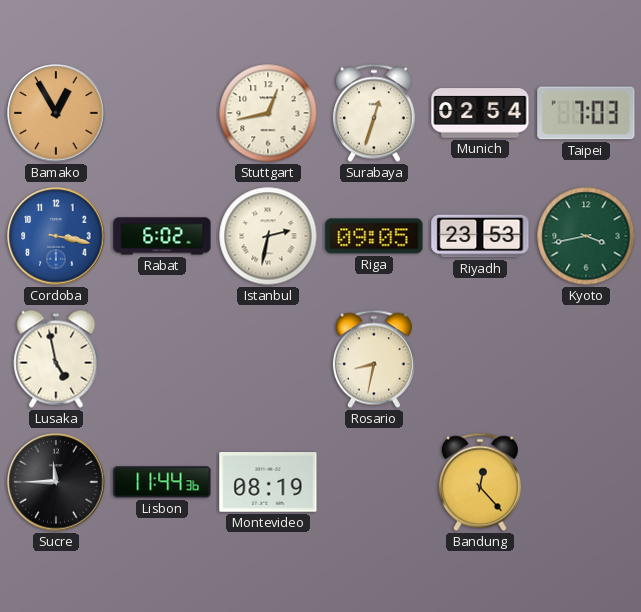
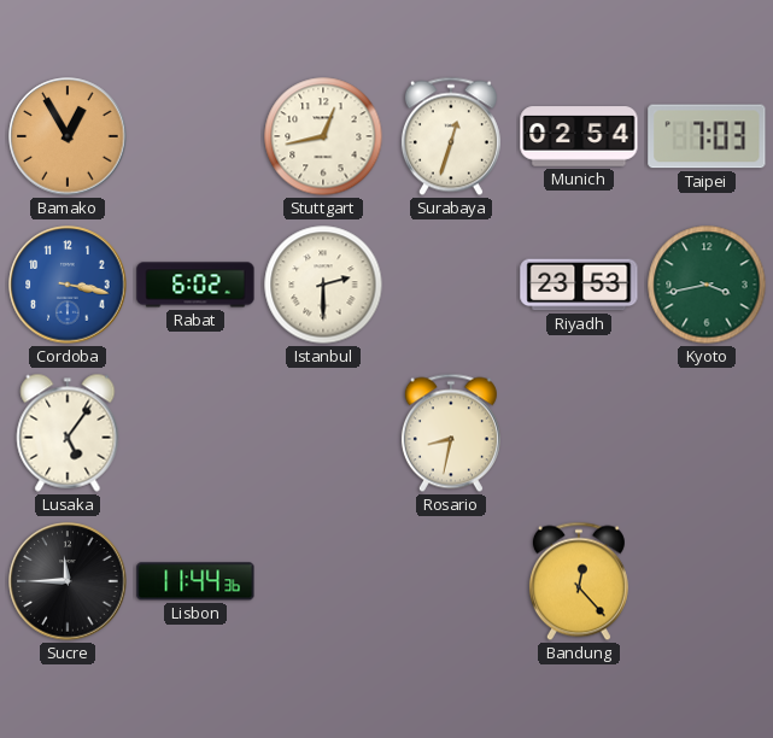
Istanbul: 2:32 -> 2:30
Riga: 09:05 -> none
Lusaka: 4:58 -> 5:06
Montevideo: 08:19 -> none
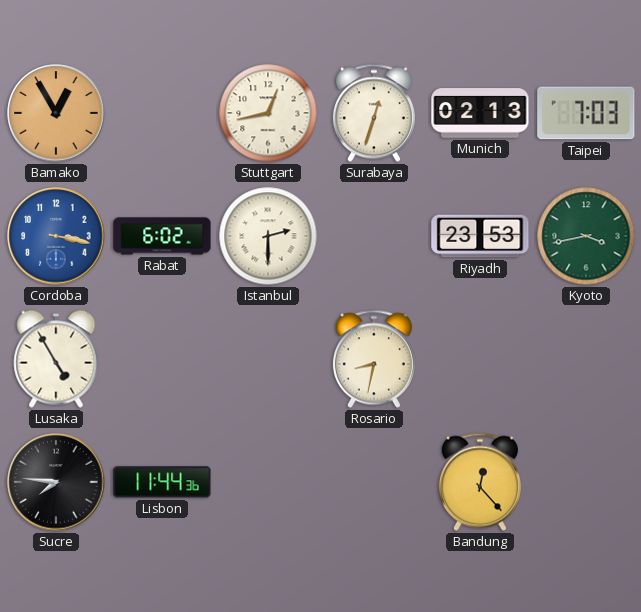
Munich: 02:54 -> 02:13
Lusaka: 5:06 -> 4:55
Sucre: 11:45 -> 7:46
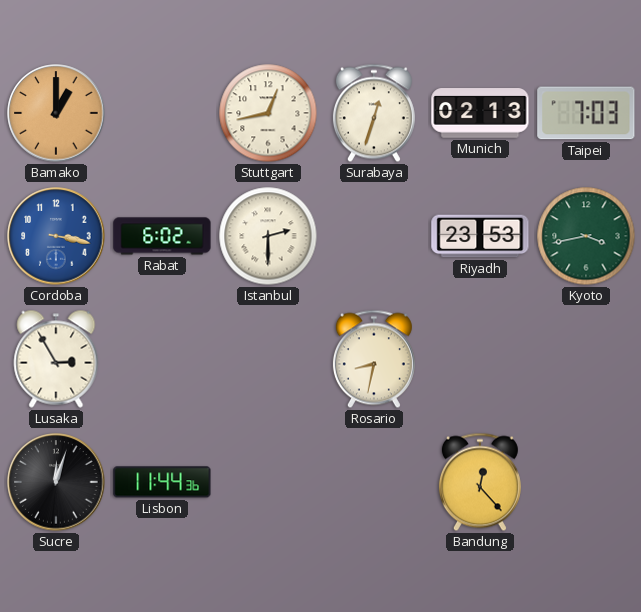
Bamako: 12:55 -> 1:00
Lusaka: 4:55 -> 2:55
Sucre: 7:46 -> 12:03
